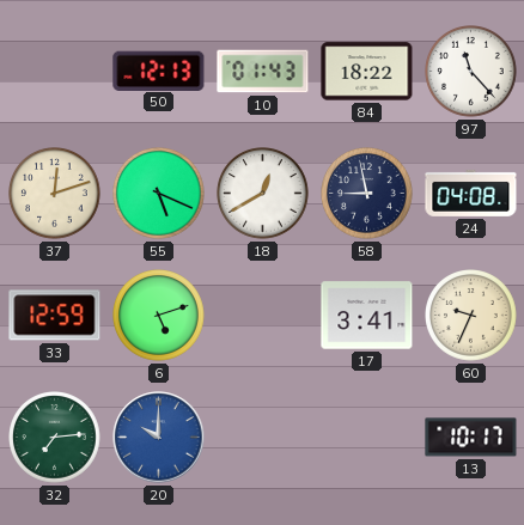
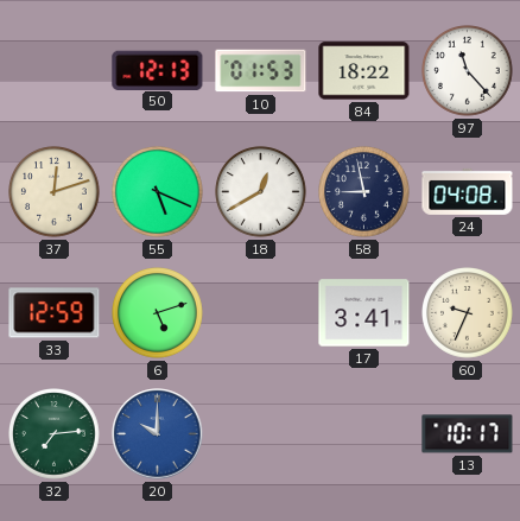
10: 01:43 -> 01:53
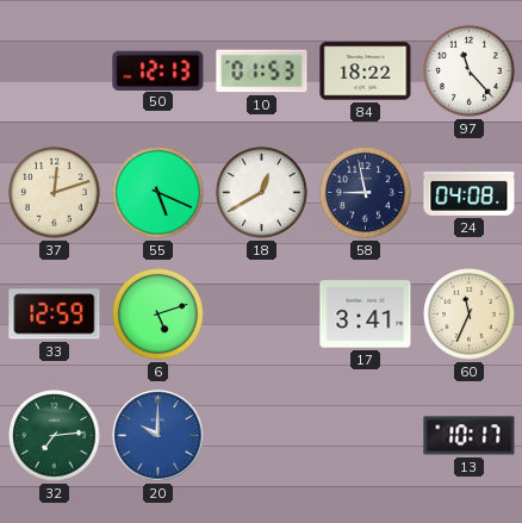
60: 9:34 -> 11:34
